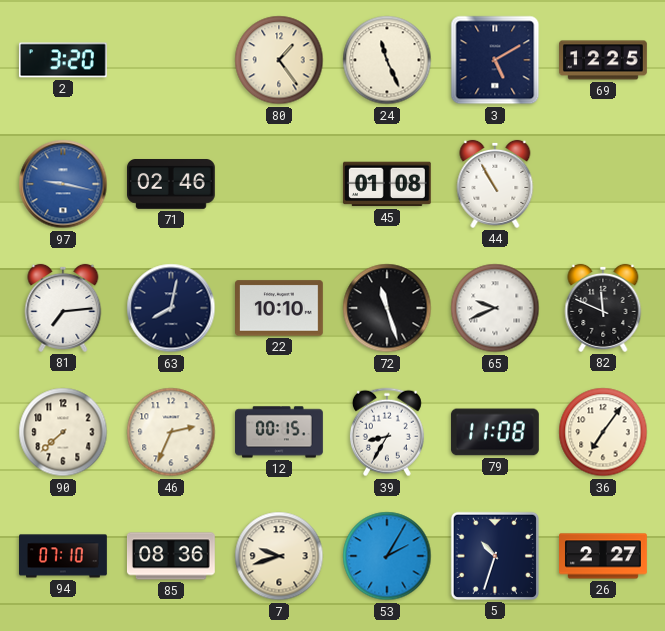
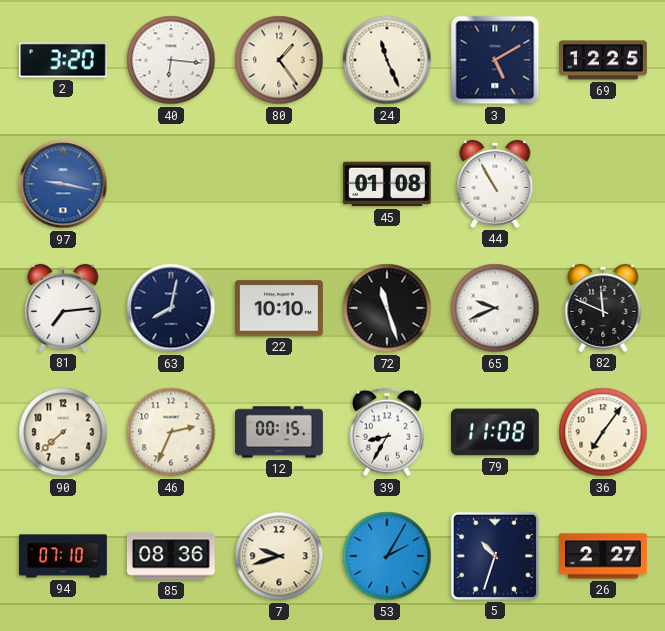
40: none -> 6:16
71: 02:46 -> none
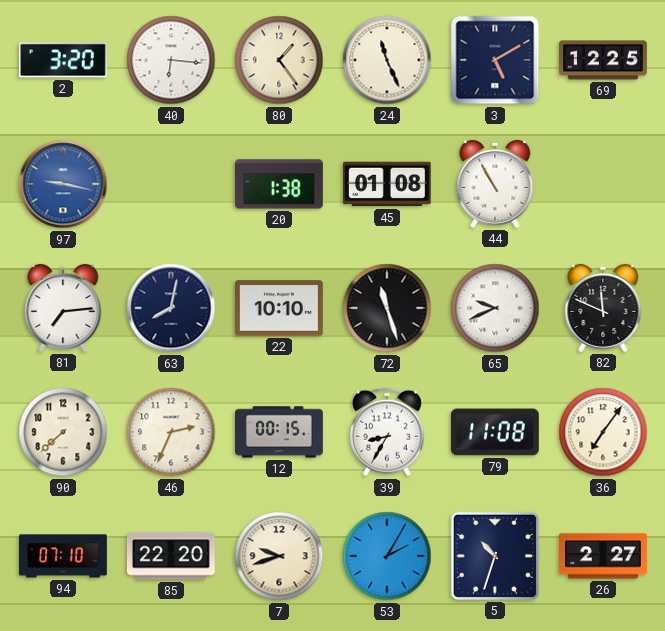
20: none -> 1:38
85: 08:36 -> 22:20
